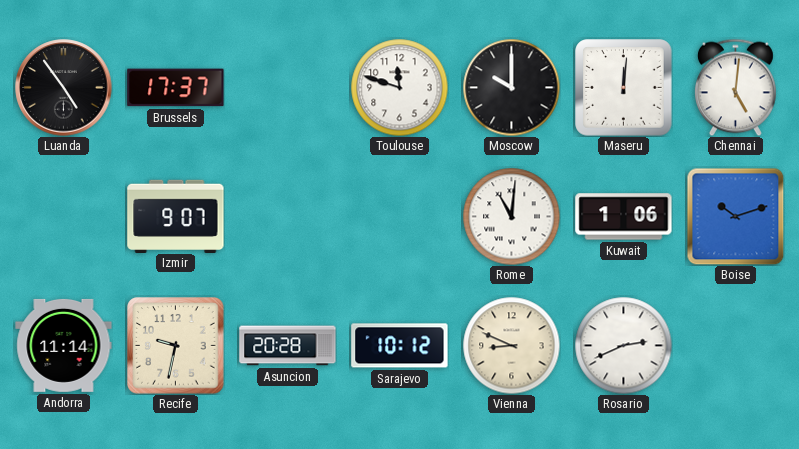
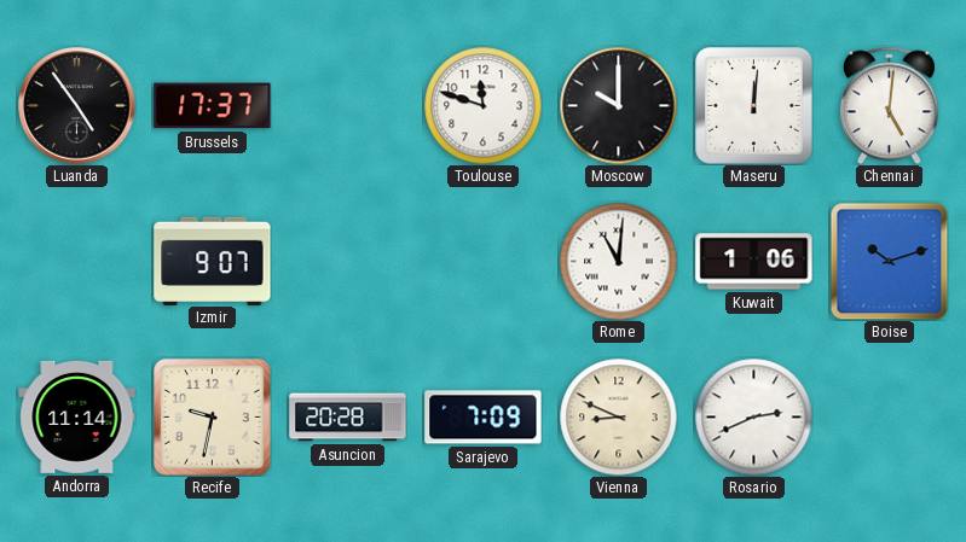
Sarajevo: 10:12 -> 7:09
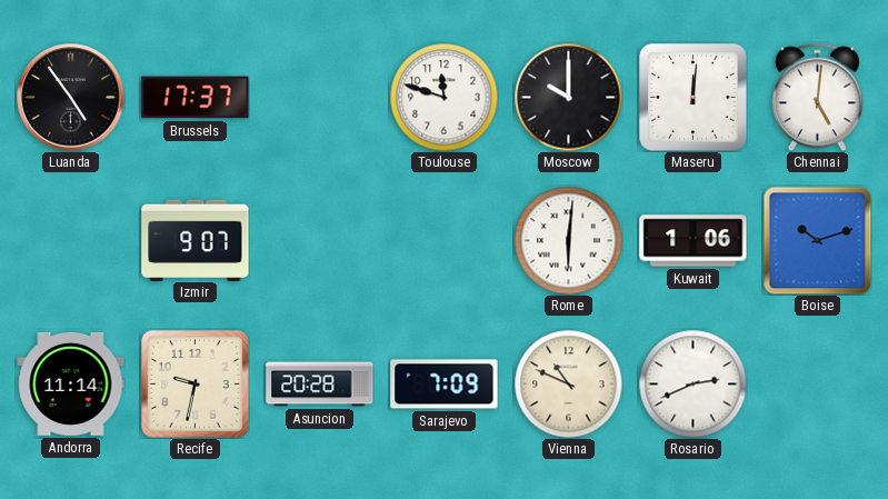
Rome: 11:01 -> 6:01
Vienna: 8:49 -> 10:49
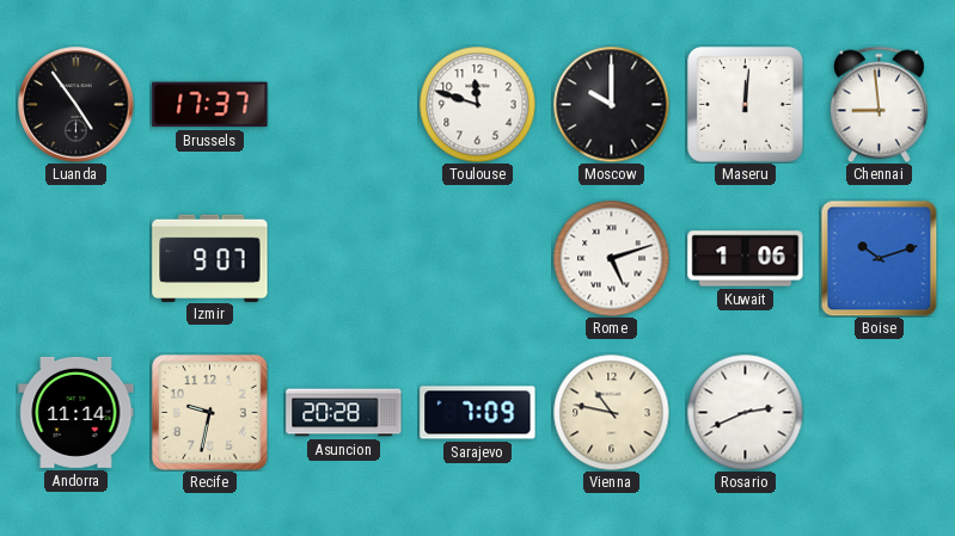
Chennai: 5:01 -> 8:59
Rome: 6:01 -> 5:12
Vienna: 10:49 -> 10:47
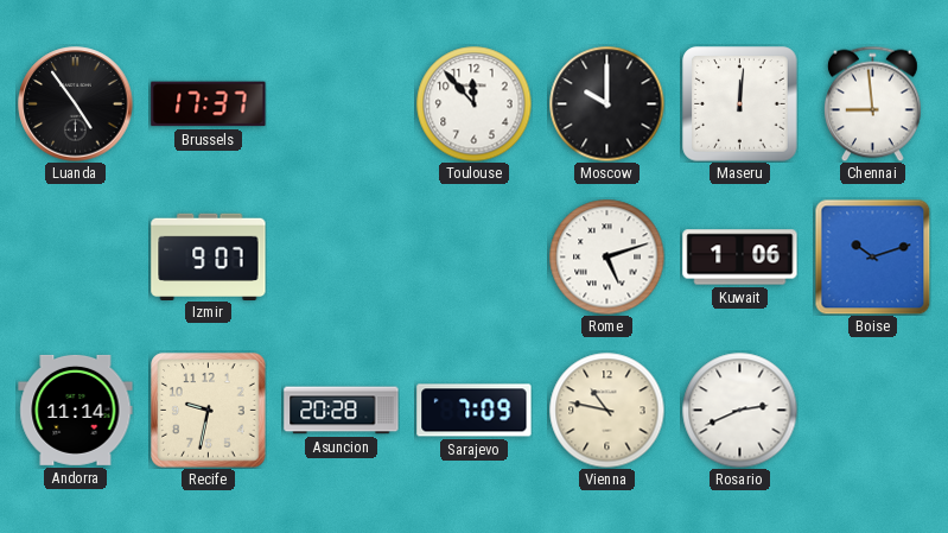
Toulouse: 11:48 -> 11:53
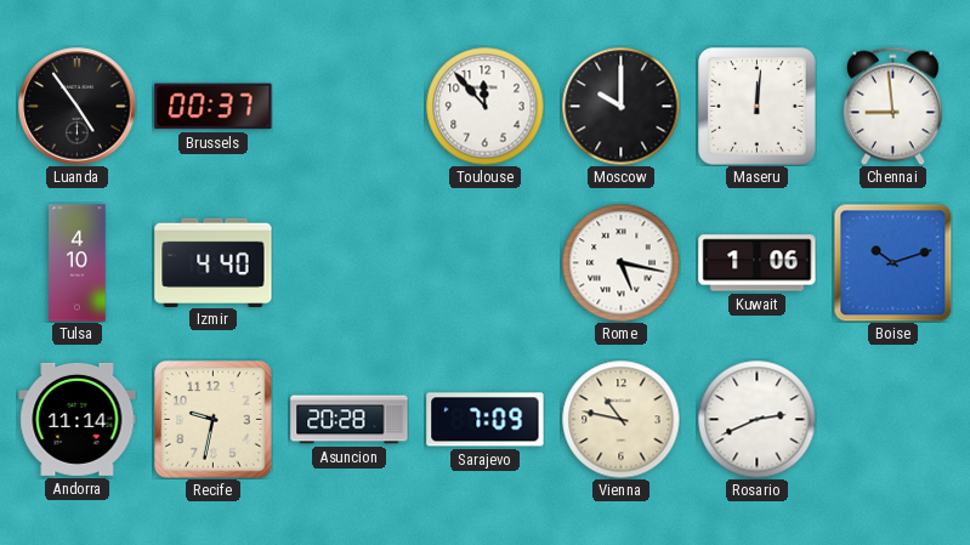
Brussels: 17:37 -> 00:37
Tulsa: none -> 4:10
Izmir: 9:07 -> 4:40
Rome: 5:12 -> 5:17
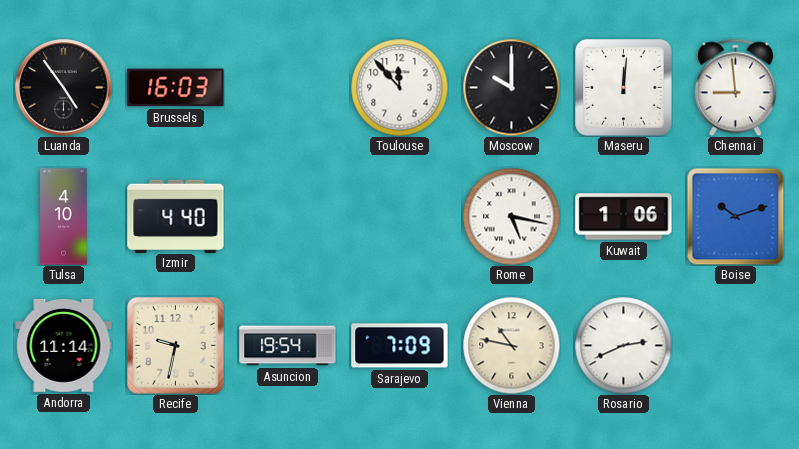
Brussels: 00:37 -> 16:03
Asuncion: 20:28 -> 19:54
